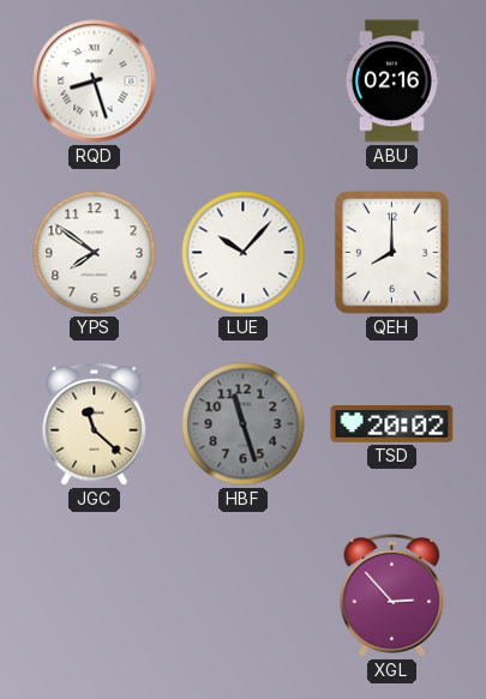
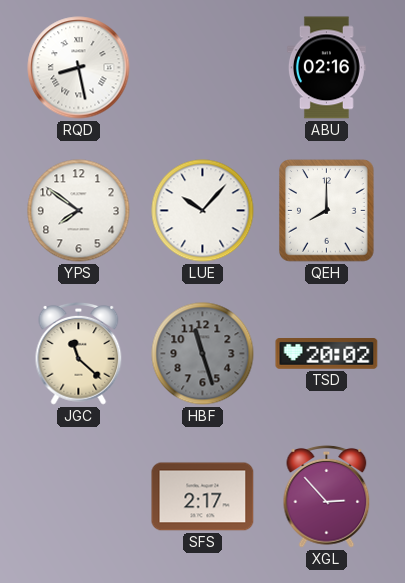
RQD: 8:27 -> 8:28
SFS: none -> 2:17
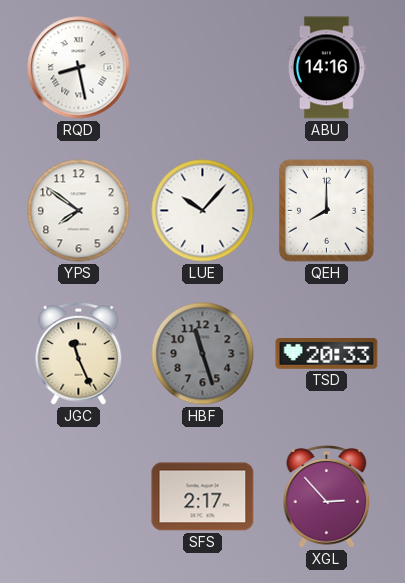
ABU: 02:16 -> 14:16
JGC: 11:22 -> 11:26
TSD: 20:02 -> 20:33
